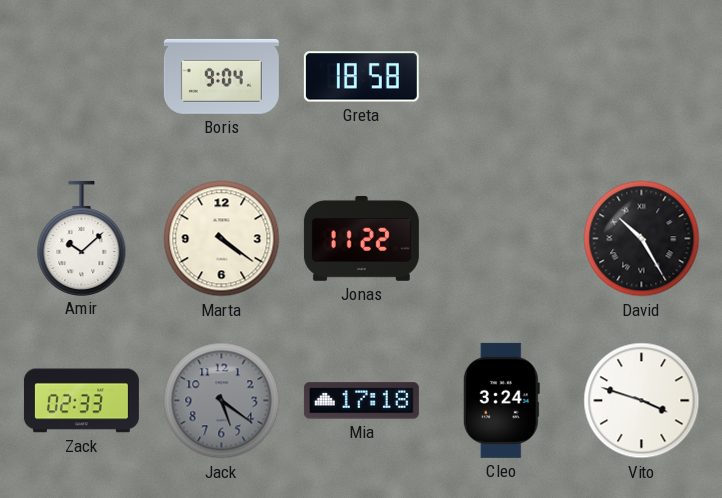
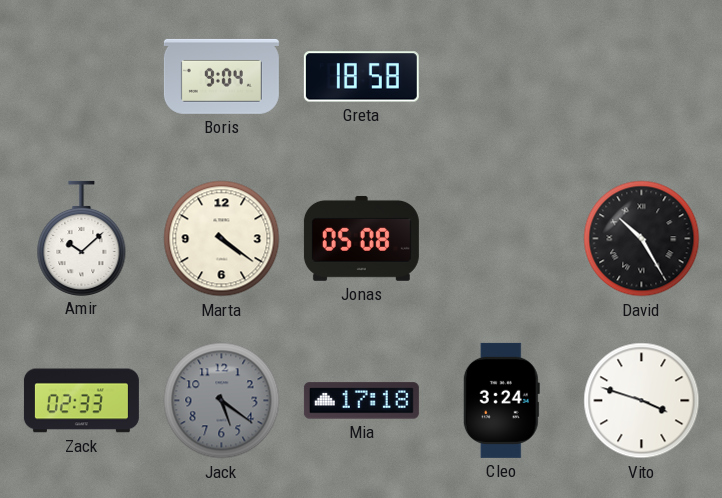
Jonas: 11:22 -> 05:08
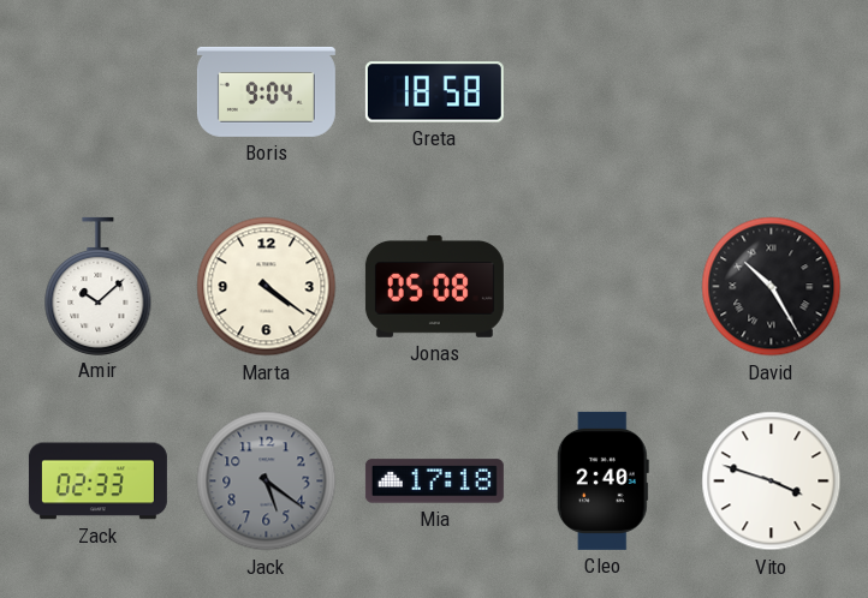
Cleo: 3:24 -> 2:40
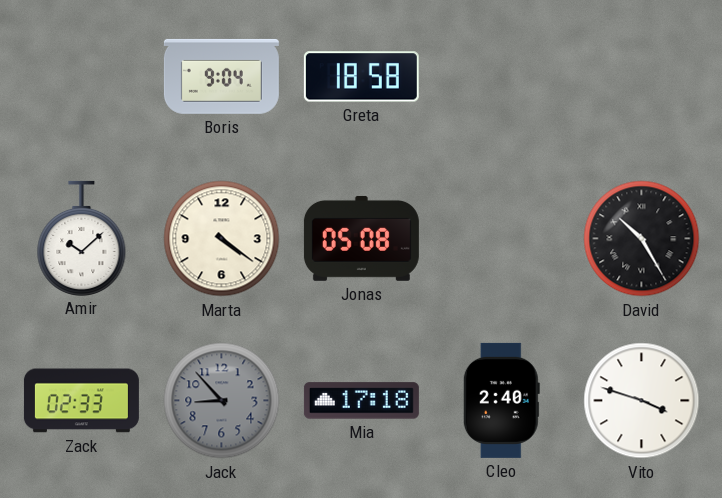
Jack: 5:21 -> 8:53
